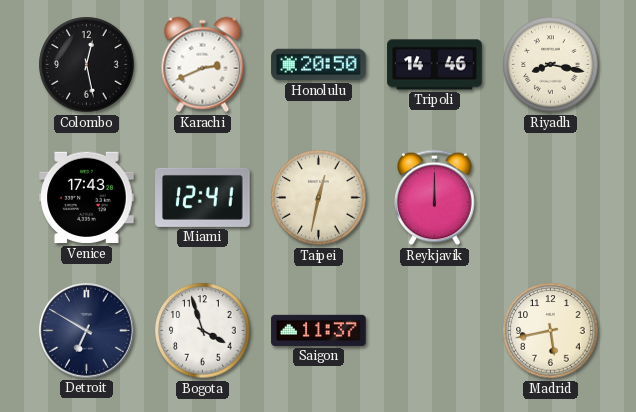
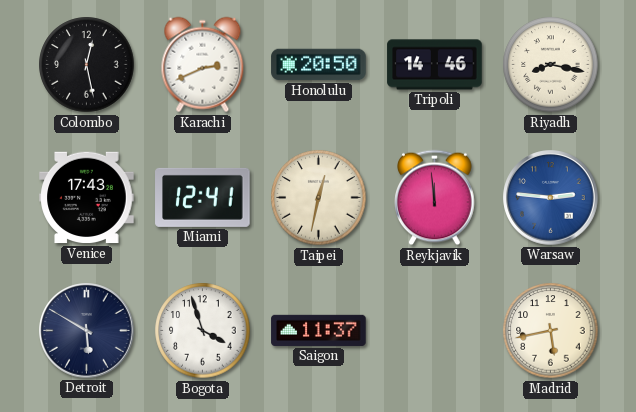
Reykjavik: 12:00 -> 11:59
Warsaw: none -> 2:46
Detroit: 6:50 -> 5:50
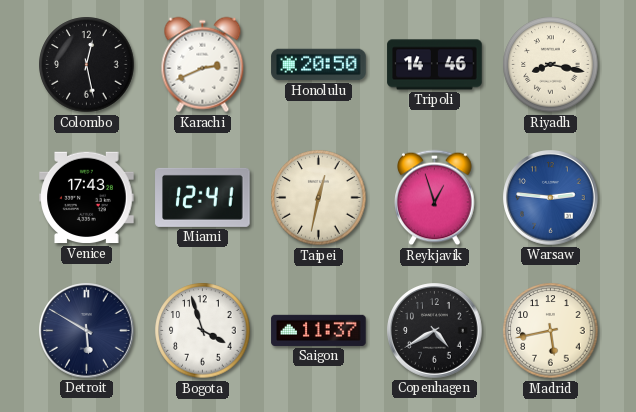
Reykjavik: 11:59 -> 12:57
Copenhagen: none -> 4:40
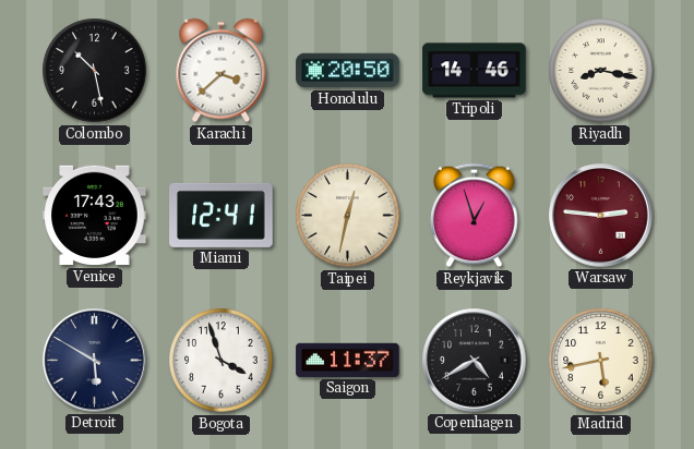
Colombo: 12:28 -> 10:28
Karachi: 2:41 -> 3:38
Warsaw dial: blue -> burgundy
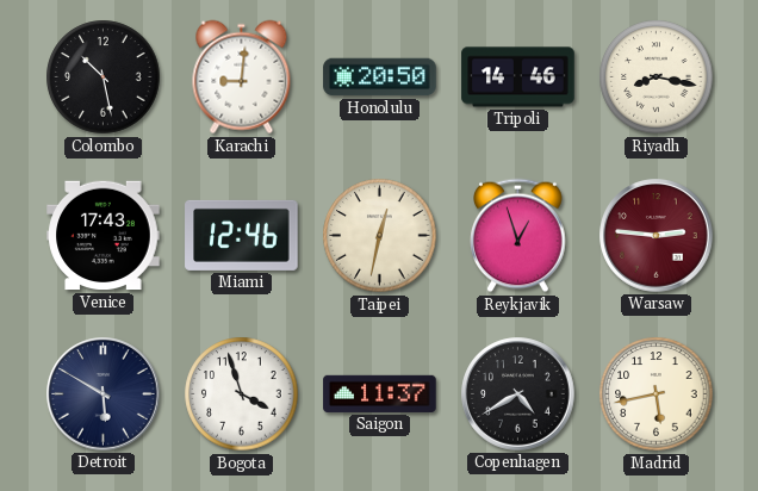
Karachi: 3:38 -> 9:01
Miami: 12:41 -> 12:46
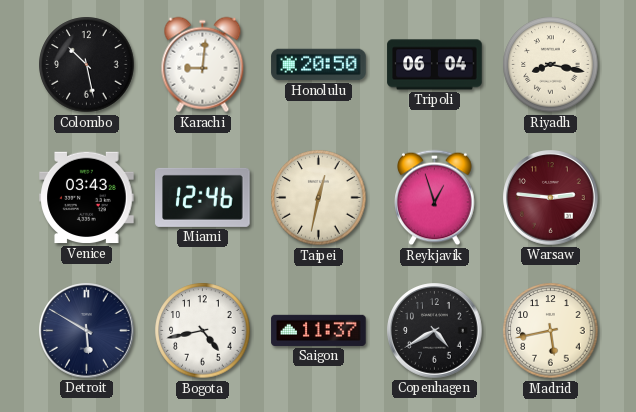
Tripoli: 14:46 -> 06:04
Venice: 17:43 -> 03:43
Bogota: 3:57 -> 4:43
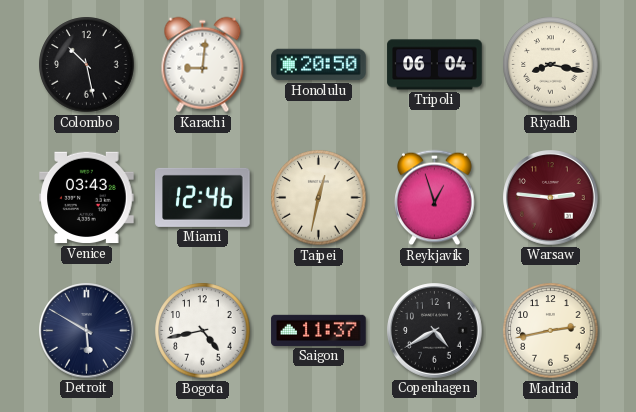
Madrid: 5:43 -> 2:43
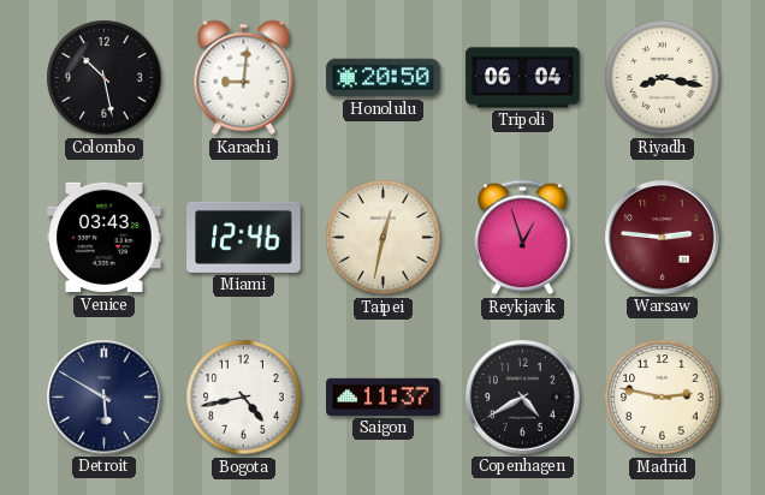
Madrid: 2:43 -> 2:47
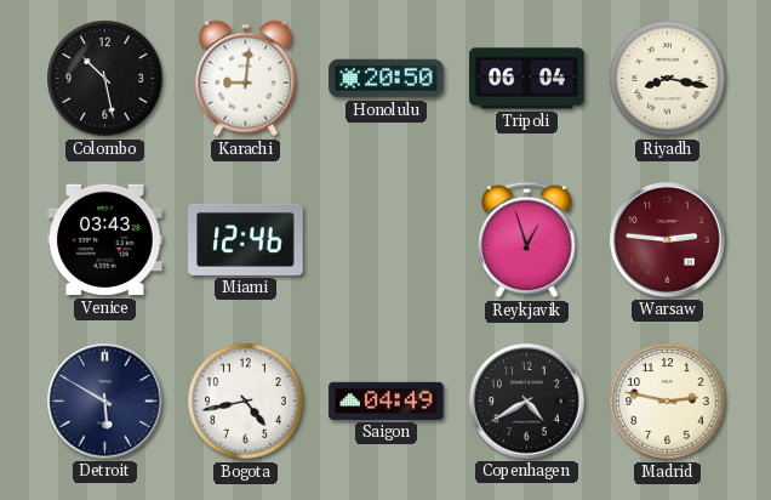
Taipei: 12:32 -> none
Saigon: 11:37 -> 04:49
